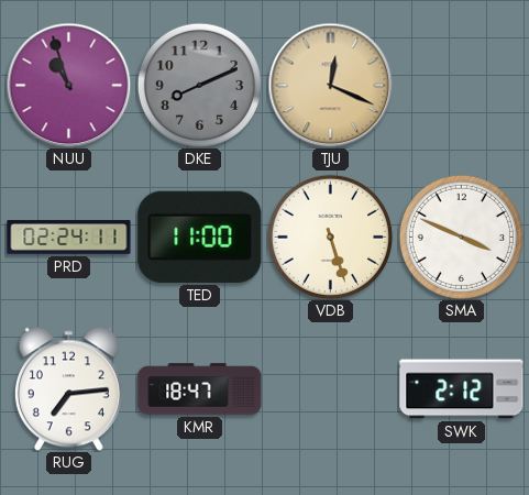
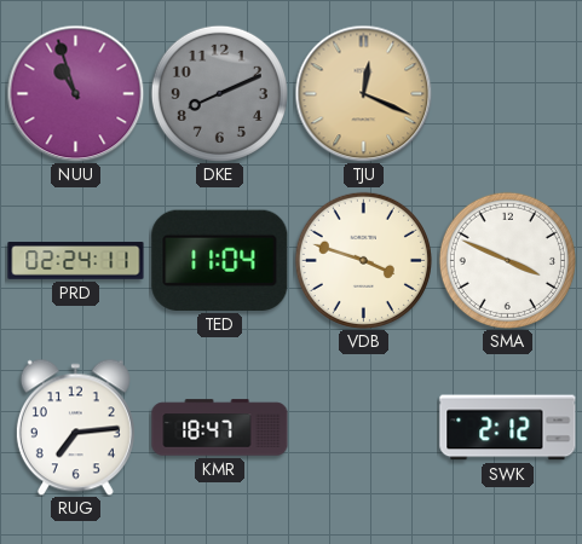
TED: 11:00 -> 11:04
VDB: 5:27 -> 3:48
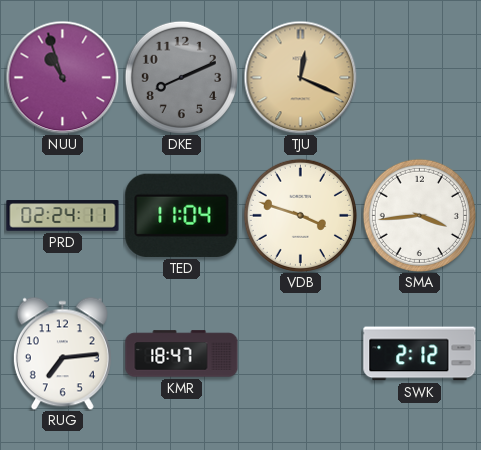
SMA: 3:49 -> 3:44
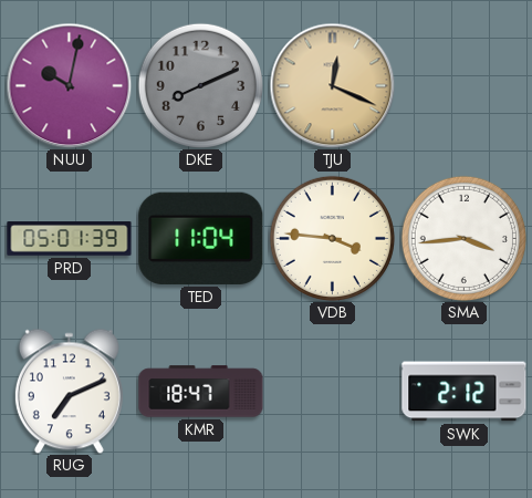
NUU: 10:57 -> 10:02
PRD: 02:24 -> 05:01
VDB: 3:48 -> 3:46
RUG: 7:14 -> 7:11
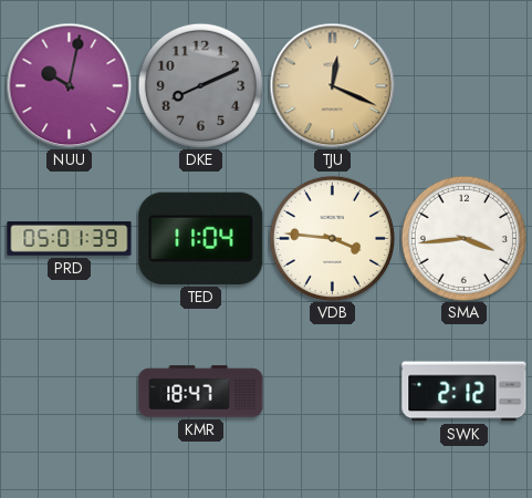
RUG: 7:11 -> none
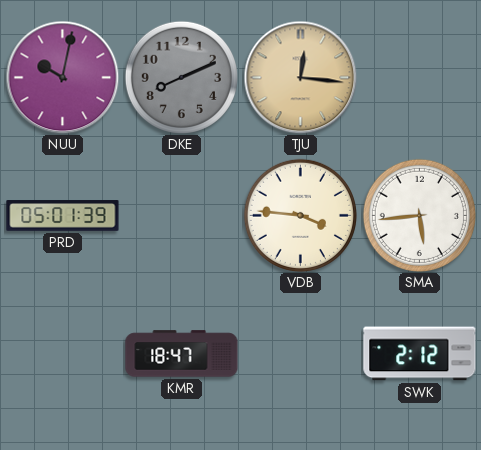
TJU: 12:19 -> 12:16
TED: 11:04 -> none
SMA: 3:44 -> 5:44
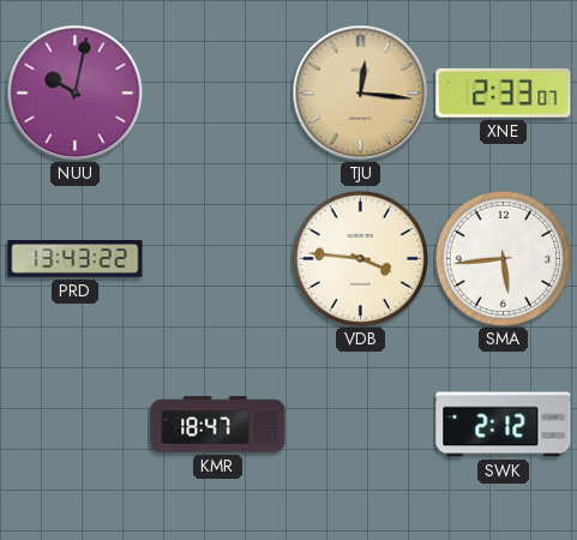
DKE: 8:11 -> none
XNE: none -> 2:33
PRD: 05:01 -> 13:43
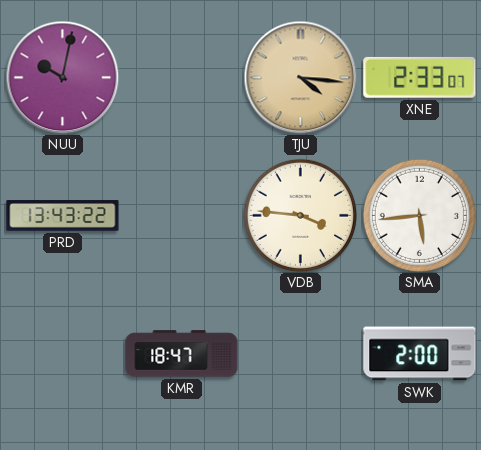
TJU: 12:16 -> 4:16
SWK: 2:12 -> 2:00
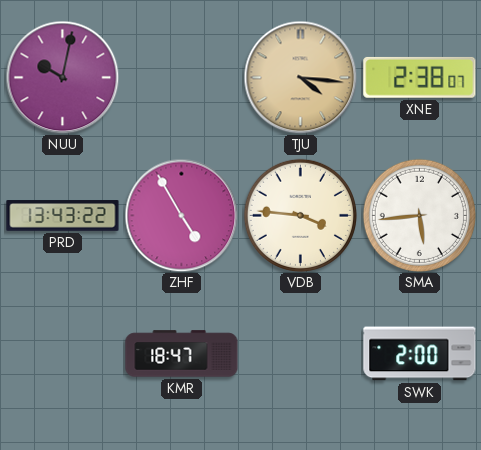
XNE: 2:33 -> 2:38
ZHF: none -> 4:55
